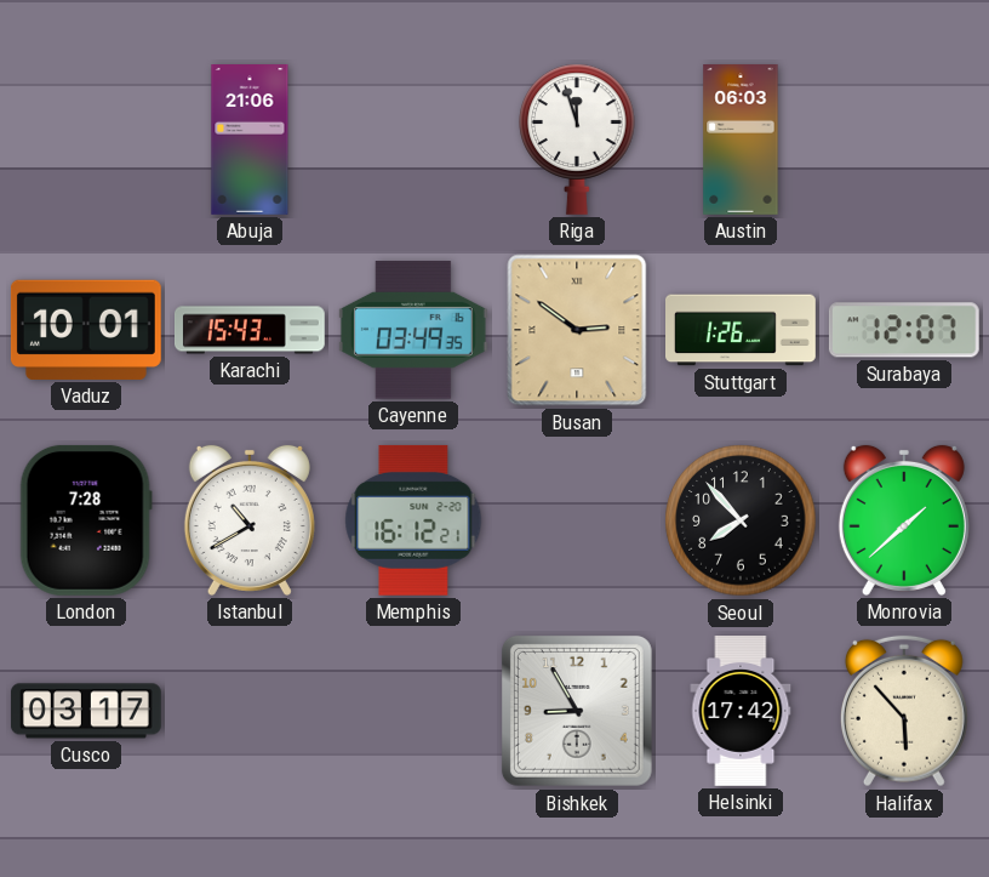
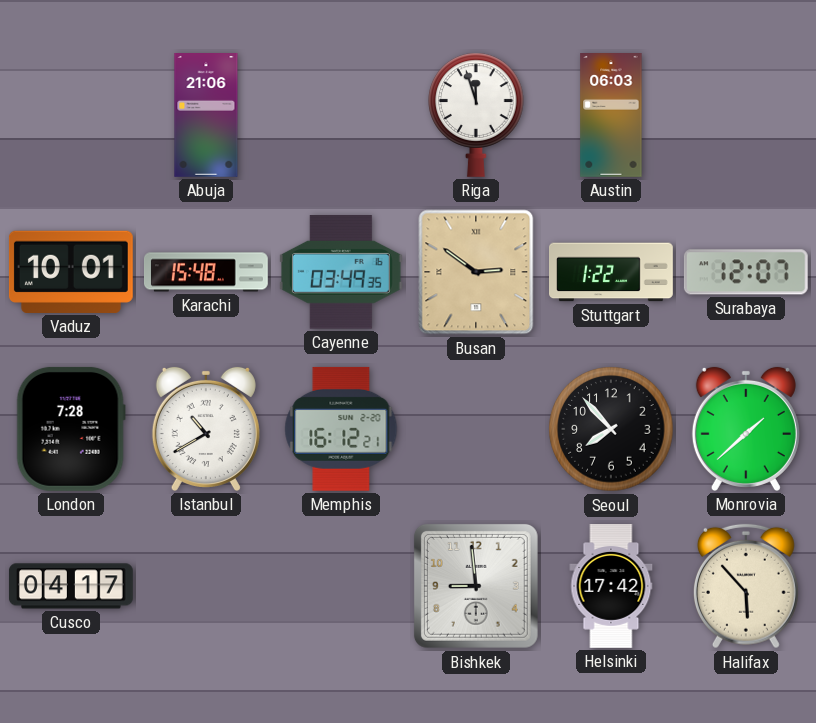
Karachi: 15:43 -> 15:48
Stuttgart: 1:26 -> 1:22
Cusco: 03:17 -> 04:17
Bishkek: 8:55 -> 8:59
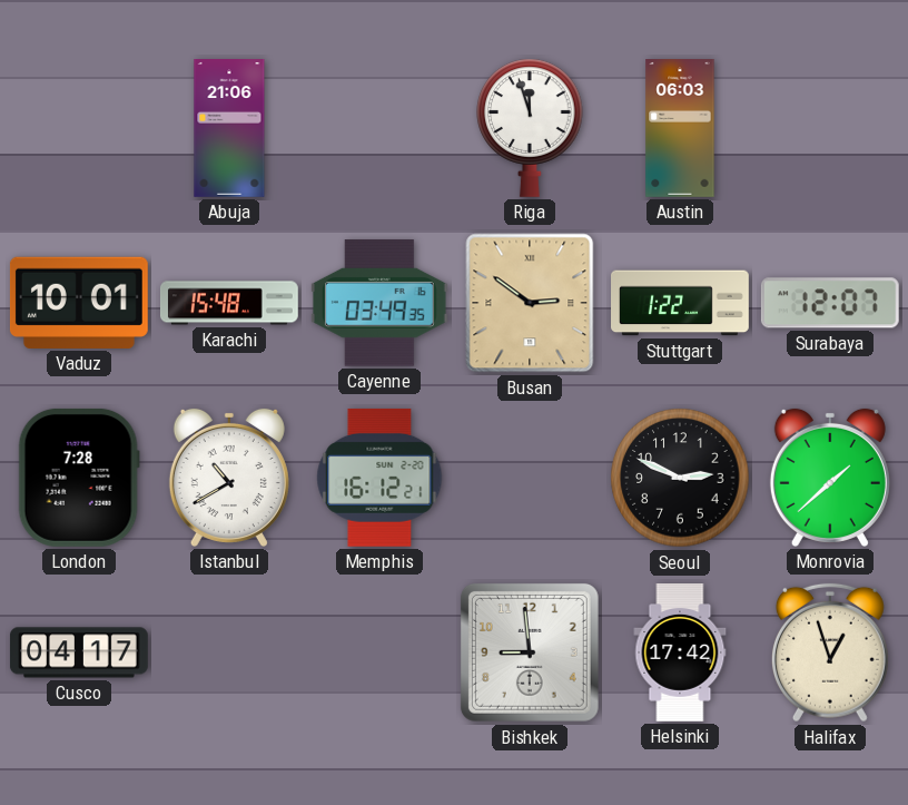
Seoul: 7:53 -> 2:49
Halifax: 5:53 -> 12:57
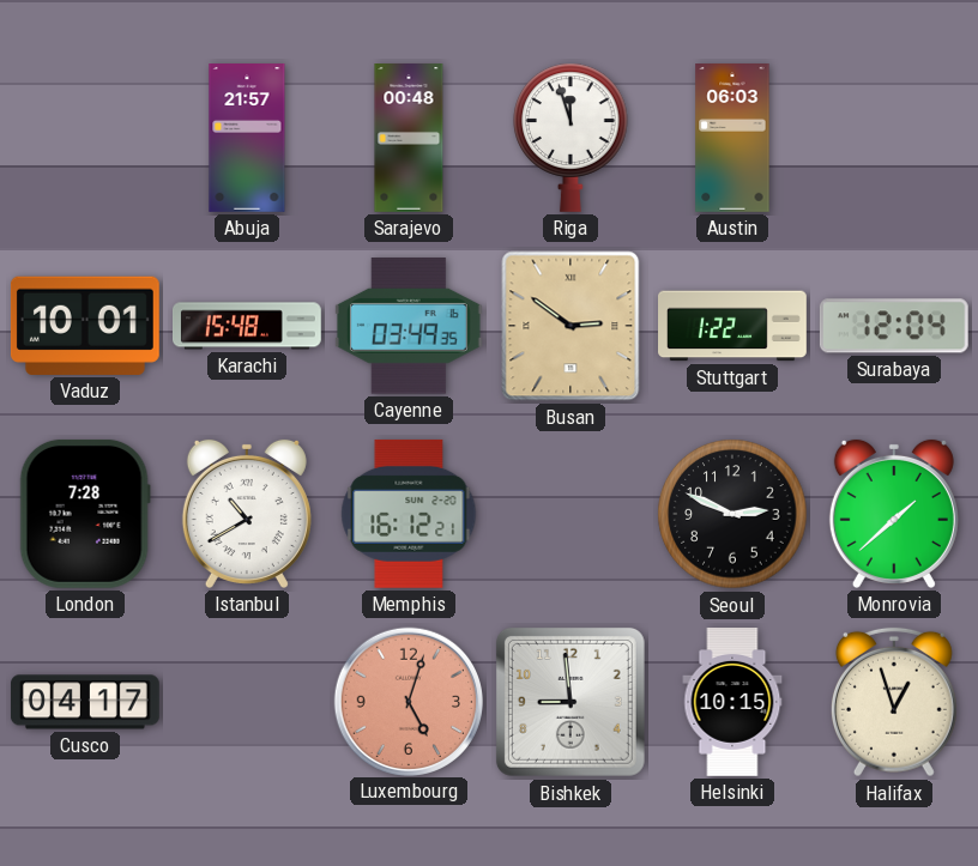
Abuja: 21:06 -> 21:57
Sarajevo: none -> 00:48
Surabaya: 12:07 -> 12:04
Luxembourg: none -> 5:03
Helsinki: 17:42 -> 10:15
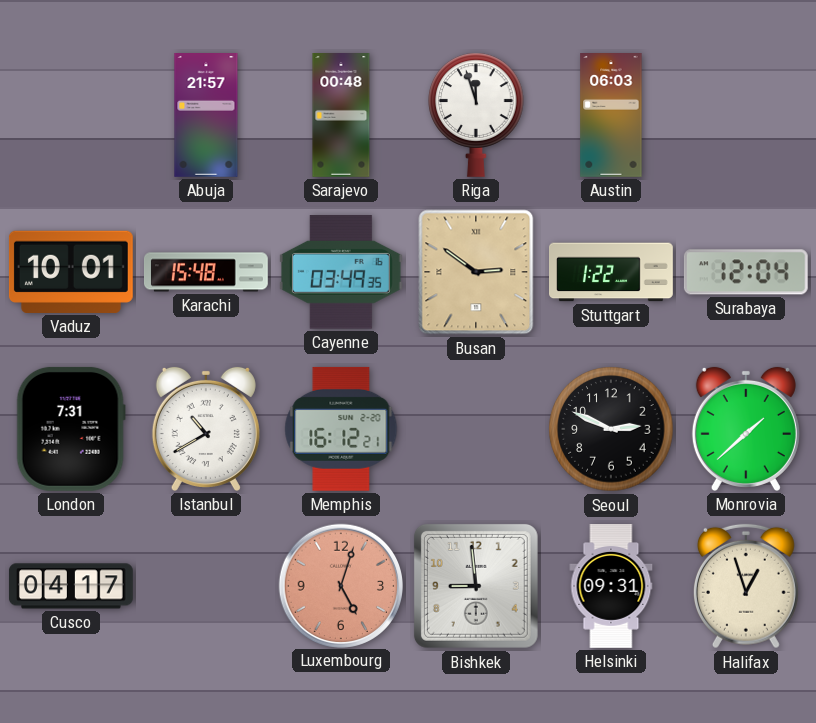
London: 7:28 -> 7:31
Helsinki: 10:15 -> 09:31
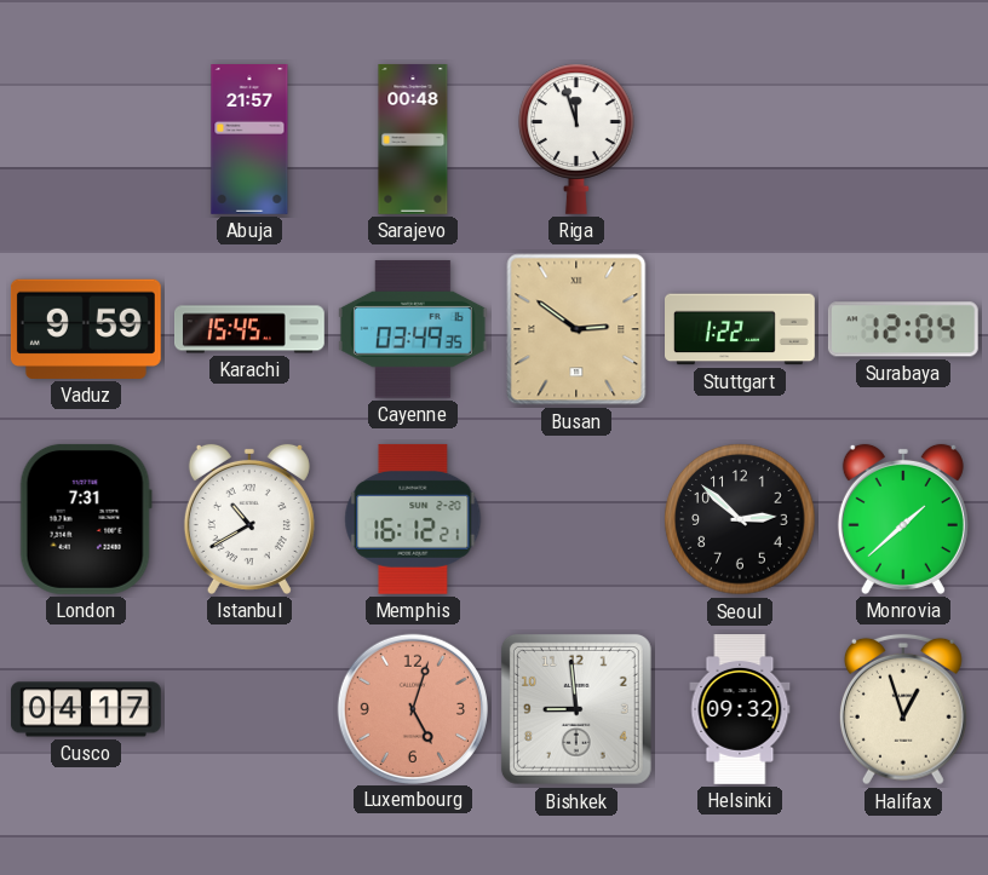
Austin: 06:03 -> none
Vaduz: 10:01 -> 9:59
Karachi: 15:48 -> 15:45
Seoul: 2:49 -> 2:52
Helsinki: 09:31 -> 09:32
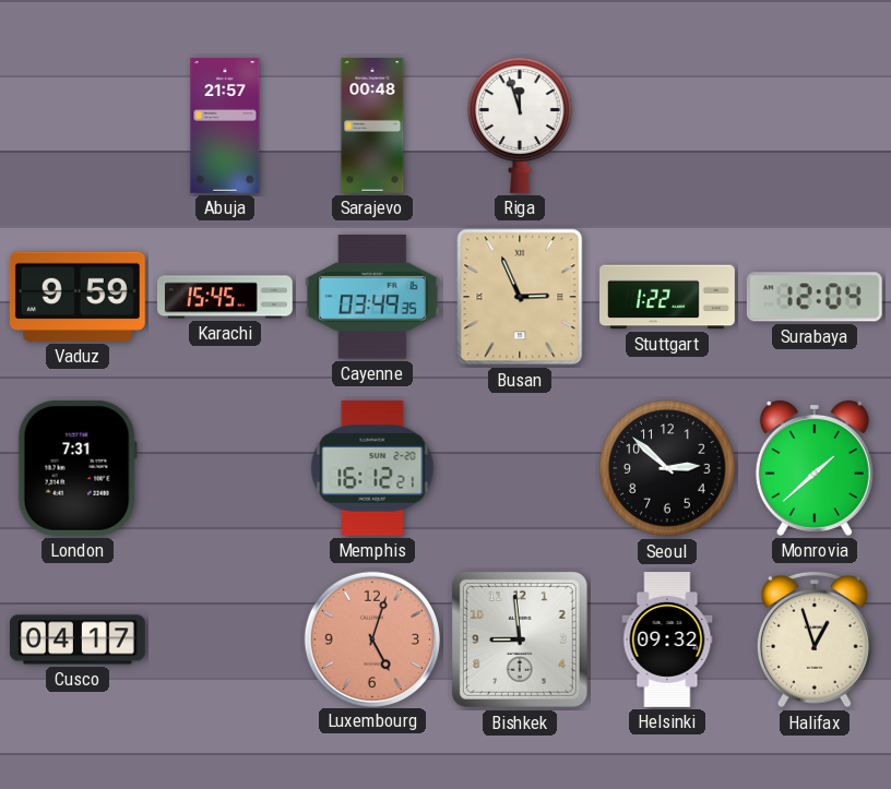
Busan: 2:51 -> 2:56
Istanbul: 10:40 -> none
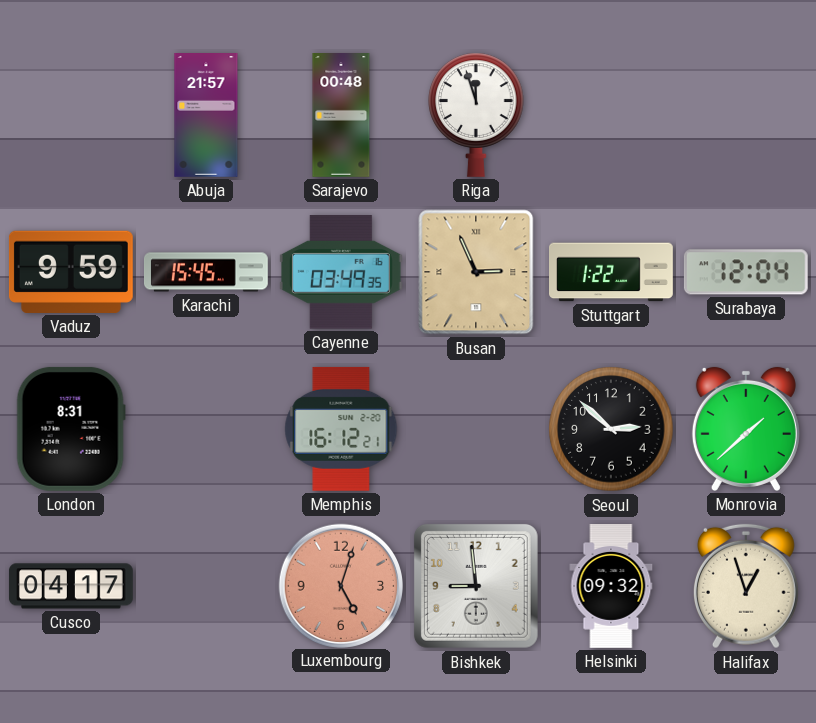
London: 7:31 -> 8:31
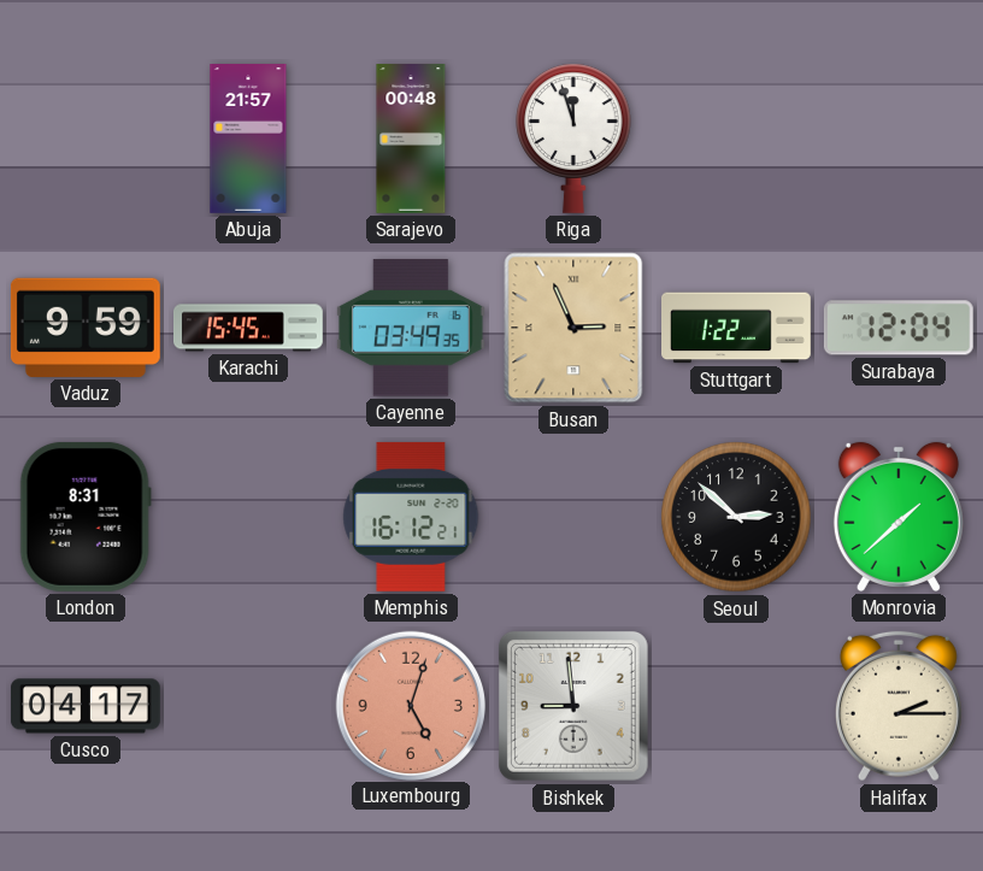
Helsinki: 09:32 -> none
Halifax: 12:57 -> 2:15
